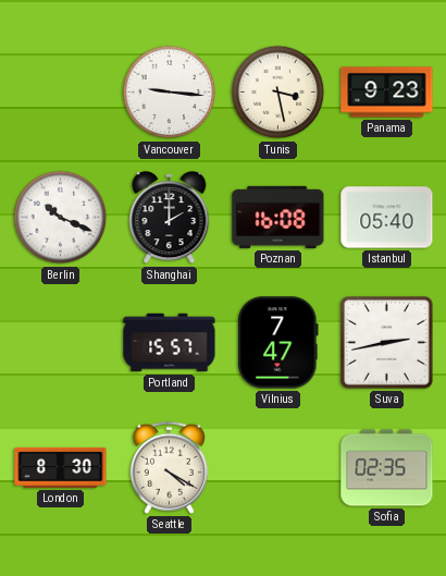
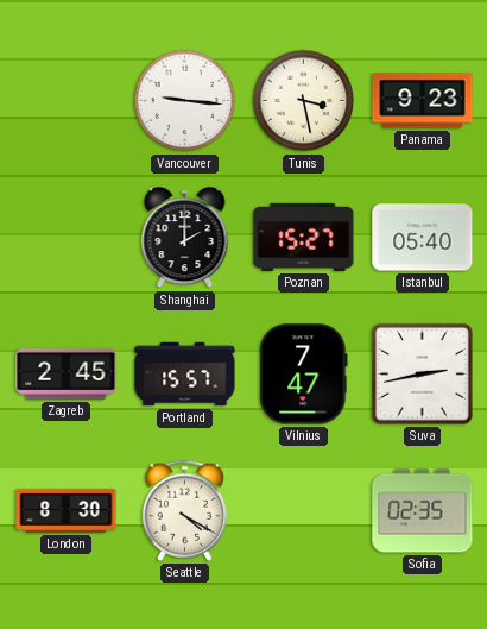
Berlin: 10:19 -> none
Poznan: 16:08 -> 15:27
Zagreb: none -> 2:45
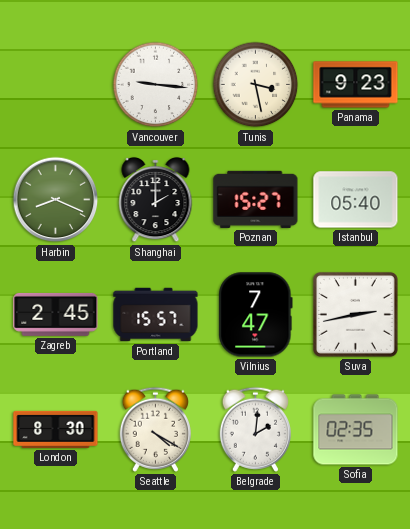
Harbin: none -> 8:19
Belgrade: none -> 2:01
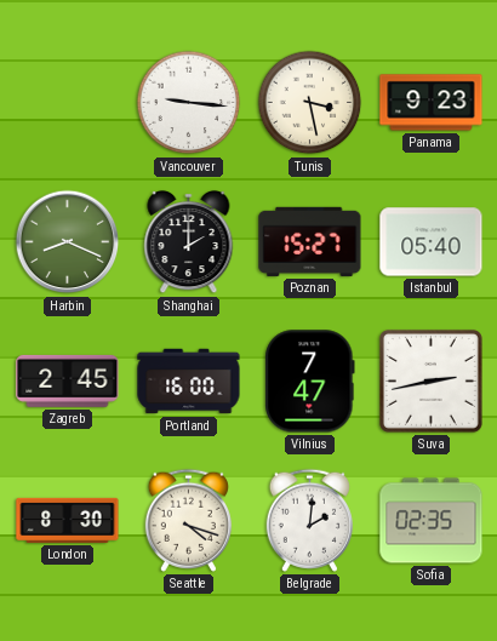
Portland: 15:57 -> 16:00
Seattle: 4:20 -> 4:18
